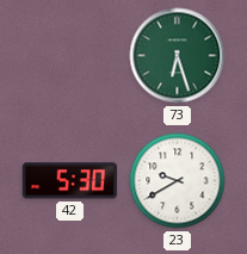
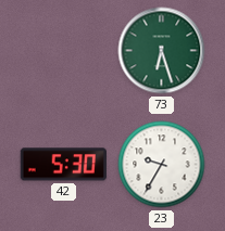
23: 9:40 -> 9:35
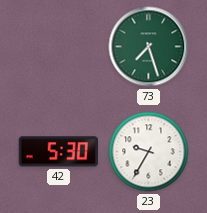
73: 6:27 -> 7:27
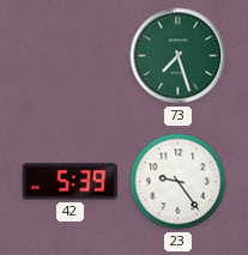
42: 5:30 -> 5:39
23: 9:35 -> 9:24
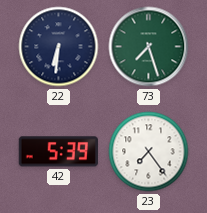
22: none -> 6:31
23: 9:24 -> 7:24
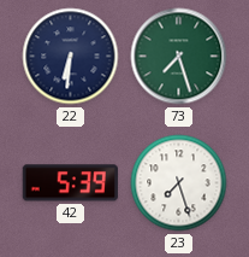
23: 7:24 -> 7:27
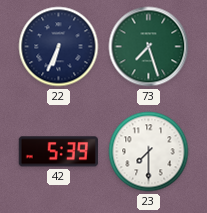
22: 6:31 -> 6:34
23: 7:27 -> 7:30
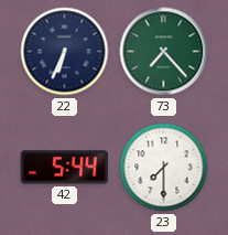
73: 7:27 -> 7:23
42: 5:39 -> 5:44
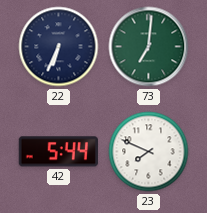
73: 7:23 -> 7:01
23: 7:30 -> 7:49
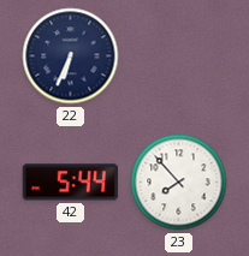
73: 7:01 -> none
23: 7:49 -> 7:53
